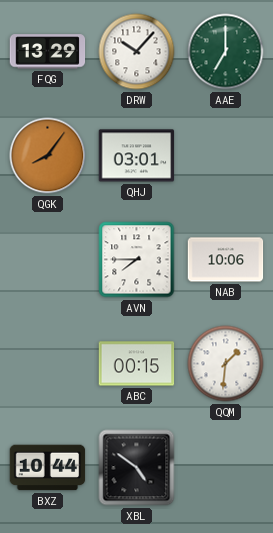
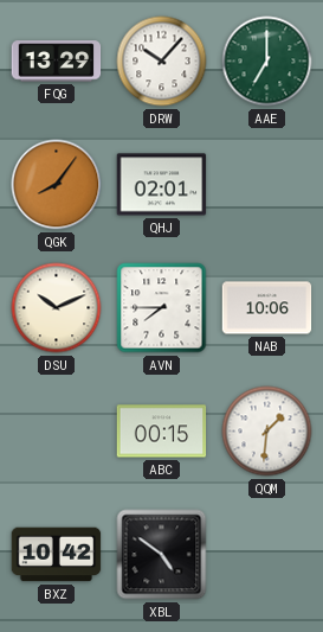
QHJ: 03:01 -> 02:01
DSU: none -> 10:11
BXZ: 10:44 -> 10:42
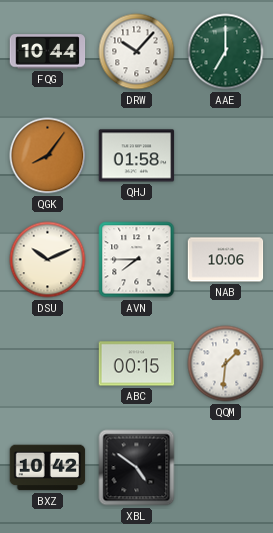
FQG: 13:29 -> 10:44
QHJ: 02:01 -> 01:58
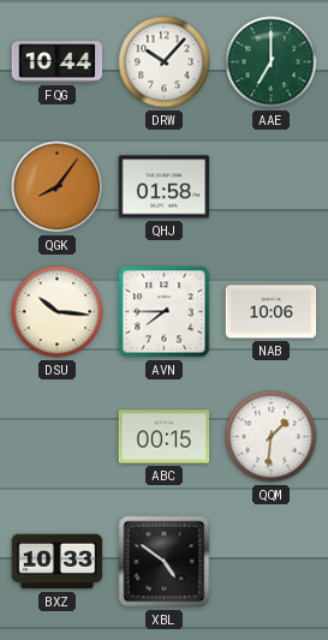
DSU: 10:11 -> 10:16
BXZ: 10:42 -> 10:33
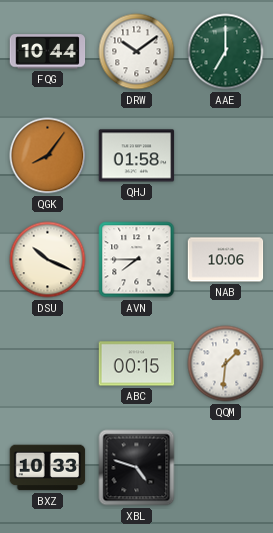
DRW: 10:07 -> 10:09
DSU: 10:16 -> 10:19
XBL: 4:51 -> 4:48
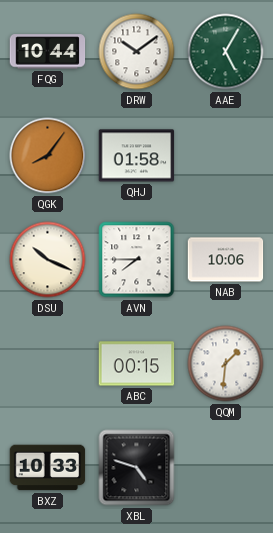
AAE: 7:00 -> 5:05
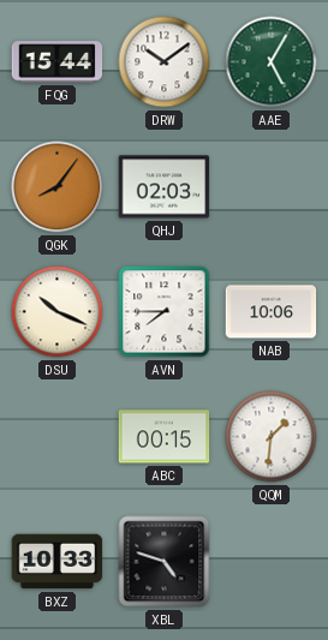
FQG: 10:44 -> 15:44
QHJ: 01:58 -> 02:03
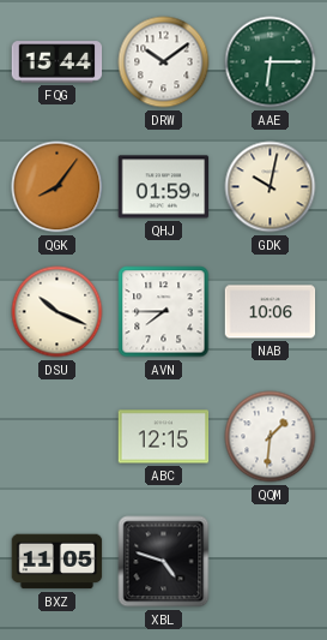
AAE: 5:05 -> 6:15
QHJ: 02:03 -> 01:59
GDK: none -> 10:02
ABC: 00:15 -> 12:15
BXZ: 10:33 -> 11:05
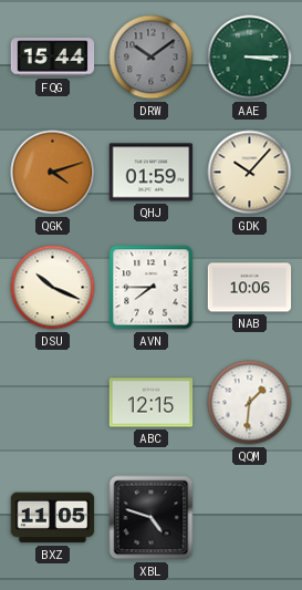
DRW dial: white -> grey
AAE: 6:15 -> 3:15
QGK: 8:06 -> 4:12
GDK: 10:02 -> 10:07
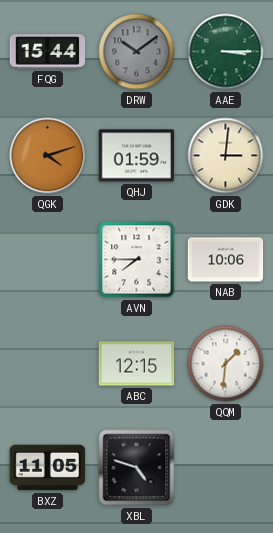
GDK: 10:07 -> 3:01
DSU: 10:19 -> none
